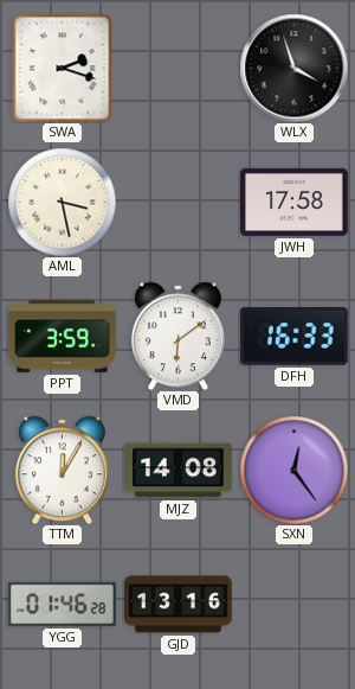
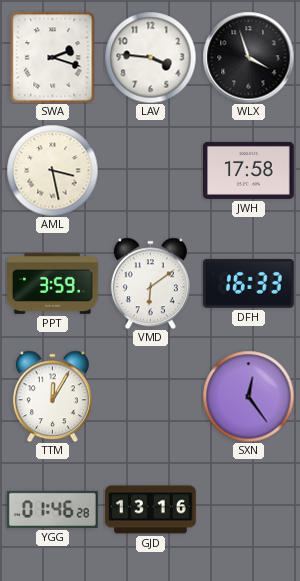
LAV: none -> 3:46
MJZ: 14:08 -> none
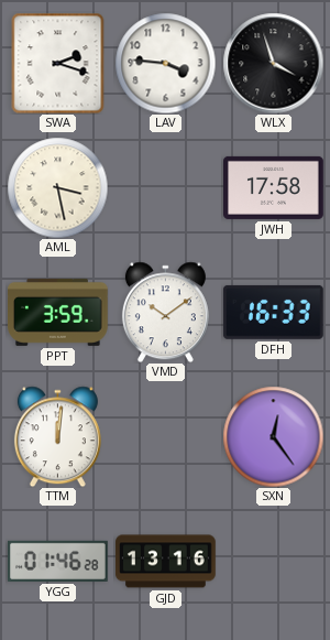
VMD: 6:09 -> 10:09
TTM: 12:05 -> 12:01
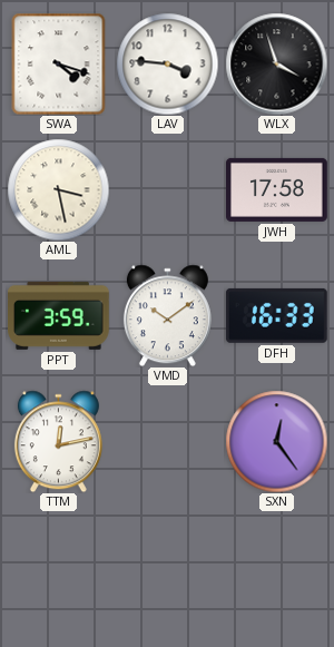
SWA: 2:18 -> 4:18
TTM: 12:01 -> 12:13
YGG: 01:46 -> none
GJD: 13:16 -> none
